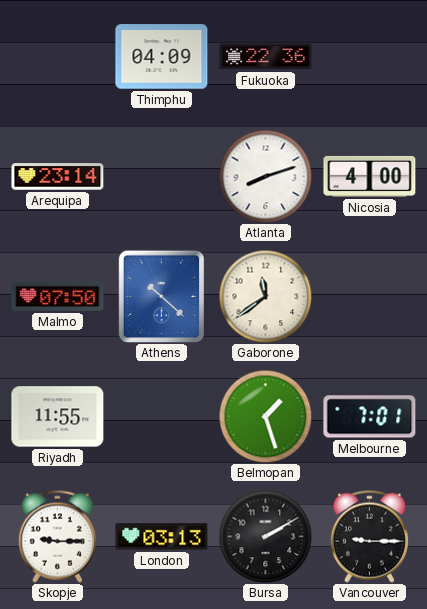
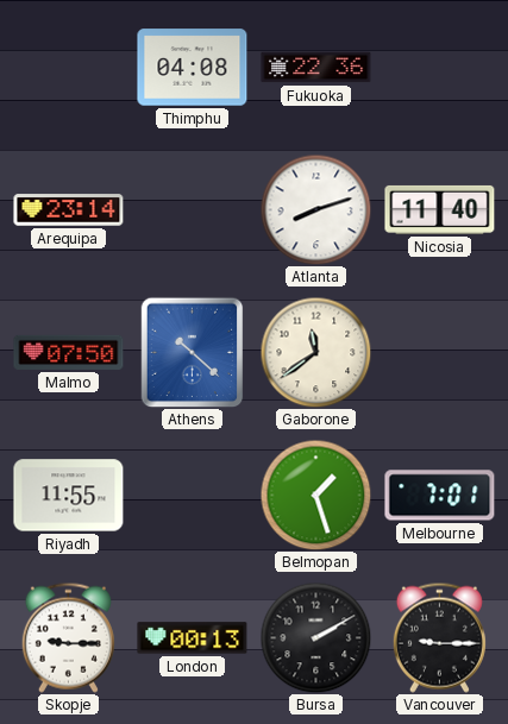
Thimphu: 04:09 -> 04:08
Nicosia: 4:00 -> 11:40
London: 03:13 -> 00:13
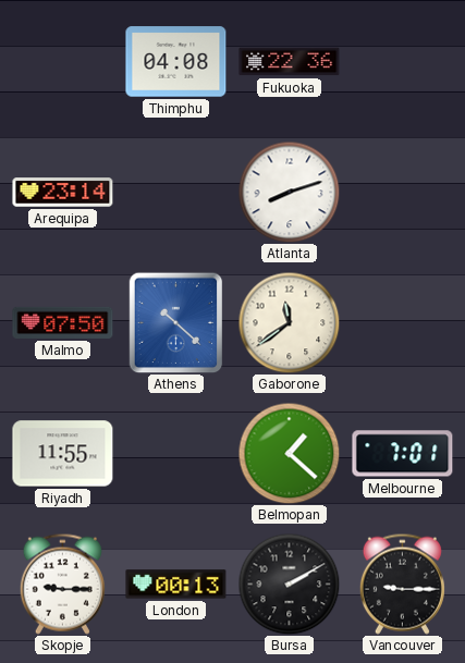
Nicosia: 11:40 -> none
Belmopan: 1:27 -> 1:22
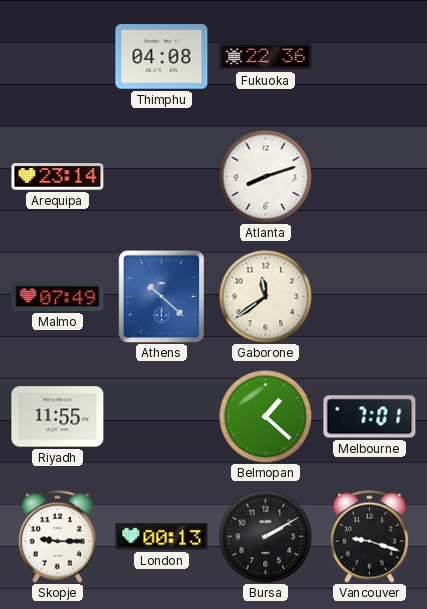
Malmo: 07:50 -> 07:49
Vancouver: 9:15 -> 9:18
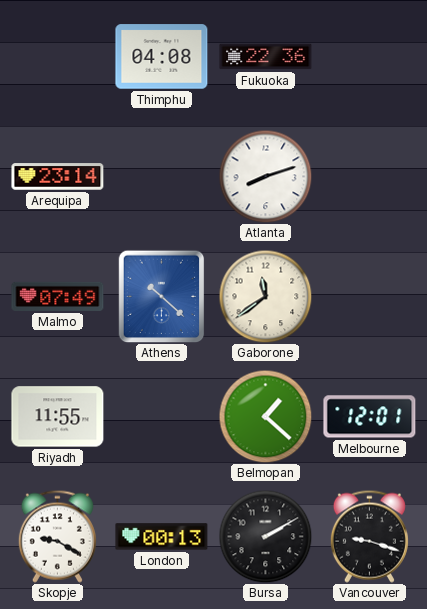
Melbourne: 7:01 -> 12:01
Skopje: 9:15 -> 9:20
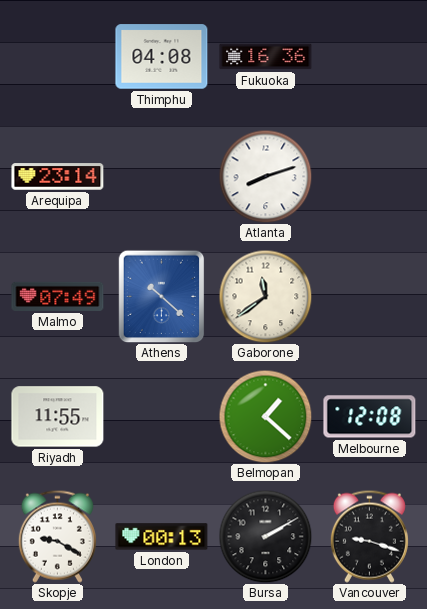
Fukuoka: 22:36 -> 16:36
Melbourne: 12:01 -> 12:08
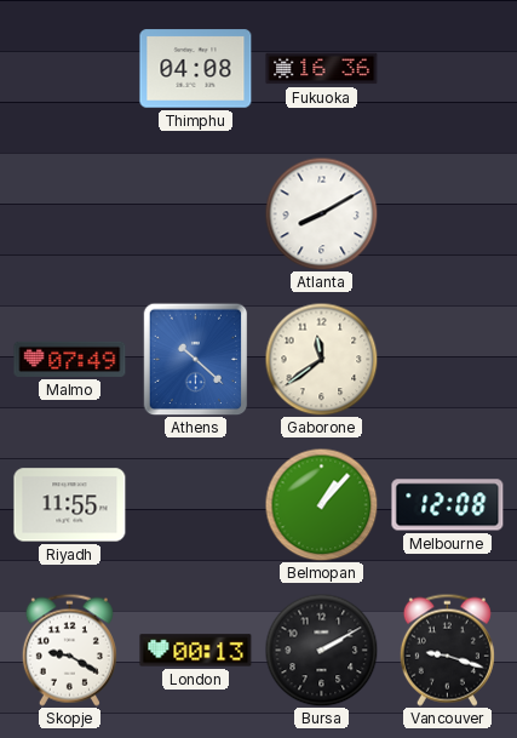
Arequipa: 23:14 -> none
Atlanta: 8:12 -> 8:10
Belmopan: 1:22 -> 1:07
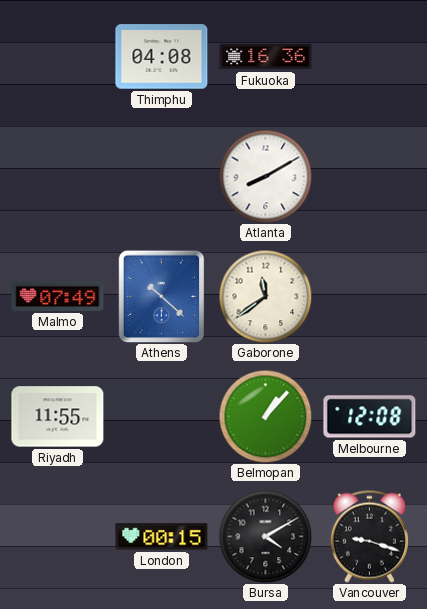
Skopje: 9:20 -> none
London: 00:13 -> 00:15
Bursa: 2:10 -> 4:10
